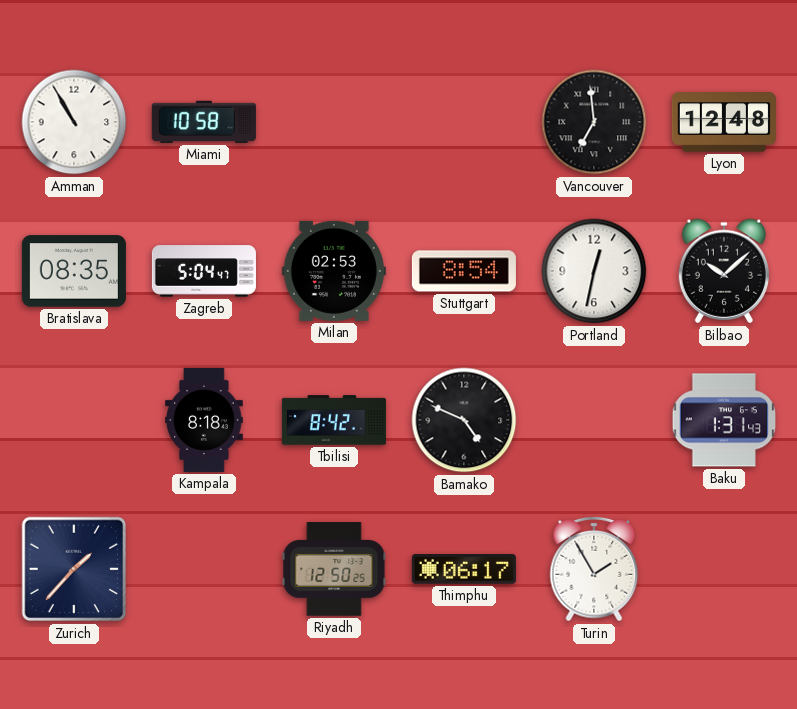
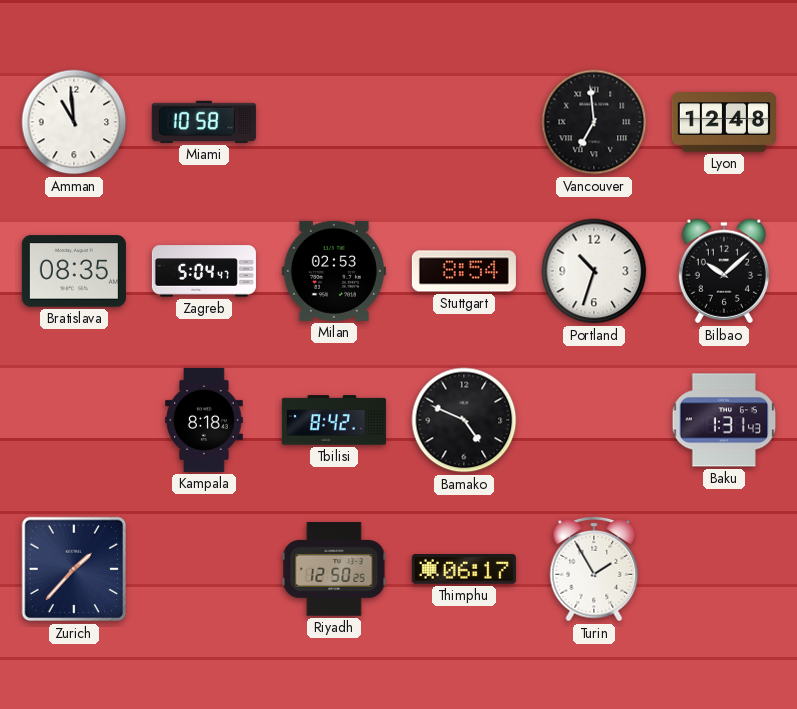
Amman: 10:55 -> 10:59
Portland: 12:32 -> 10:33
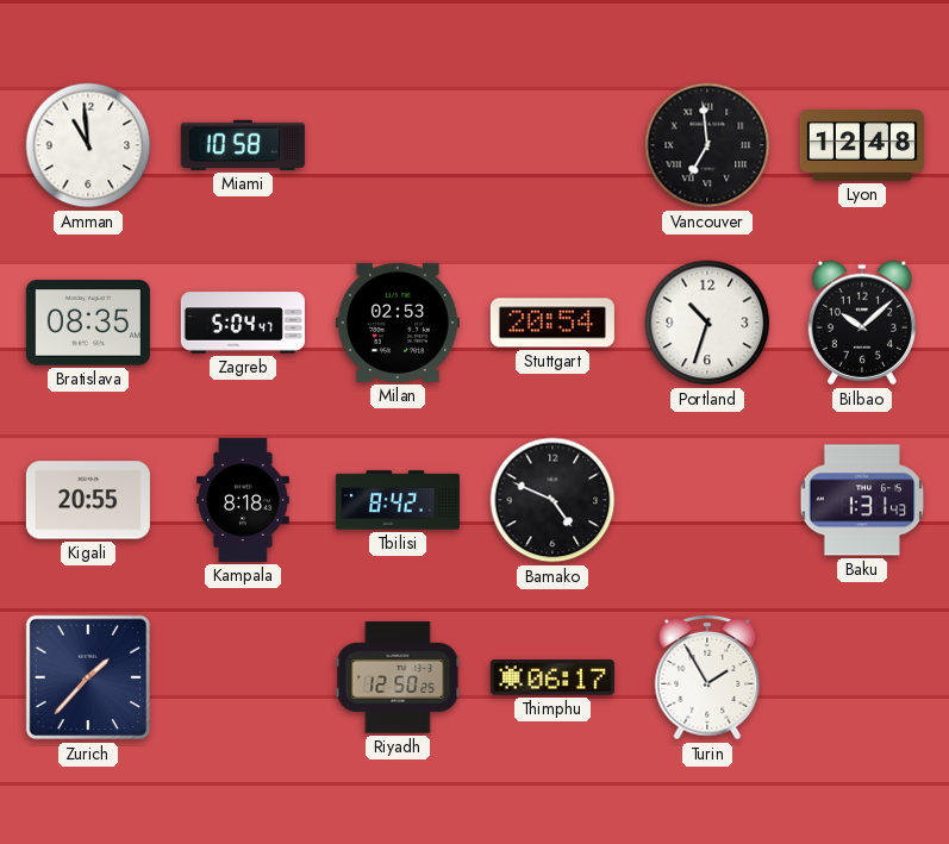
Stuttgart: 8:54 -> 20:54
Kigali: none -> 20:55
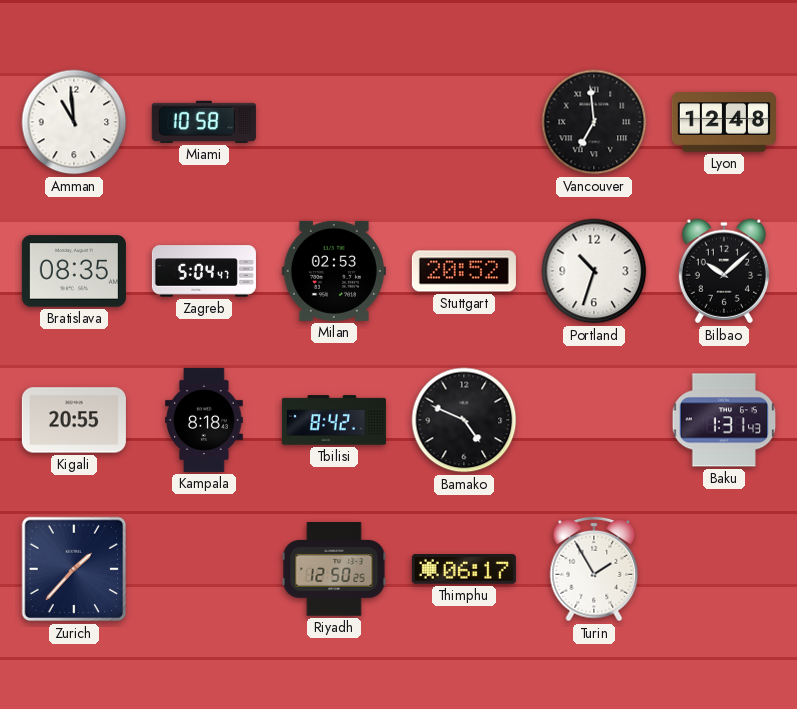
Stuttgart: 20:54 -> 20:52
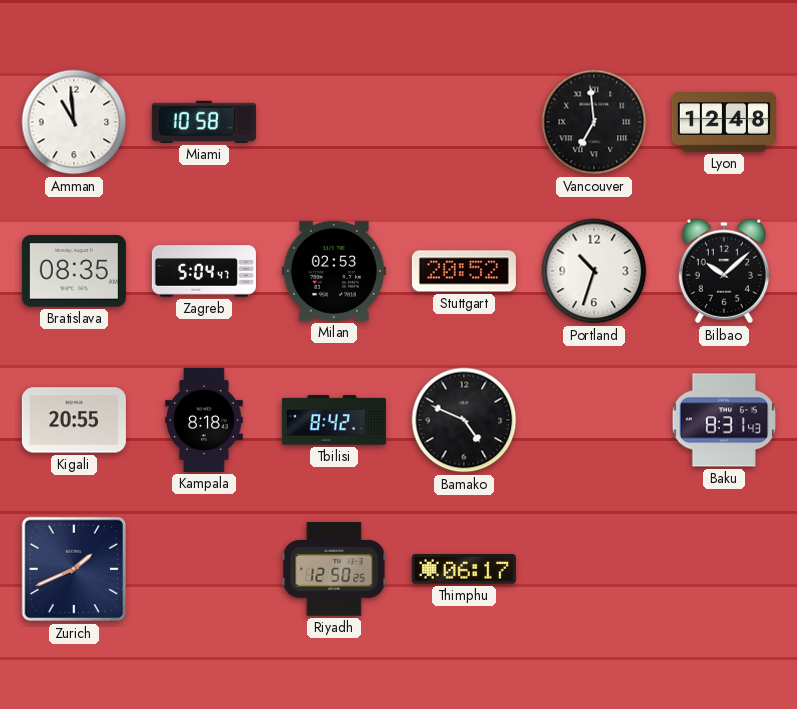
Baku: 1:31 -> 8:31
Zurich: 1:37 -> 1:41
Turin: 1:55 -> none
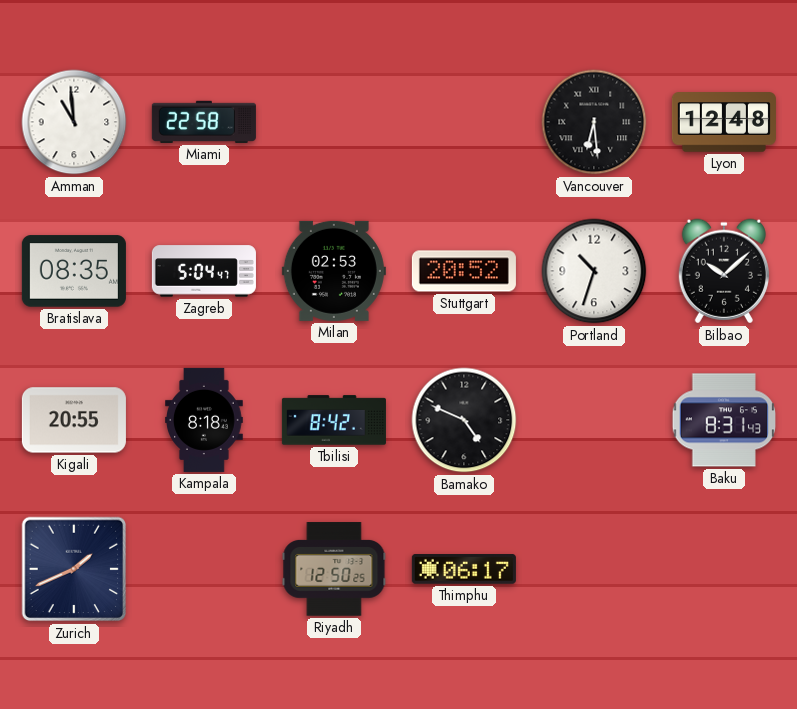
Miami: 10:58 -> 22:58
Vancouver: 6:59 -> 6:29
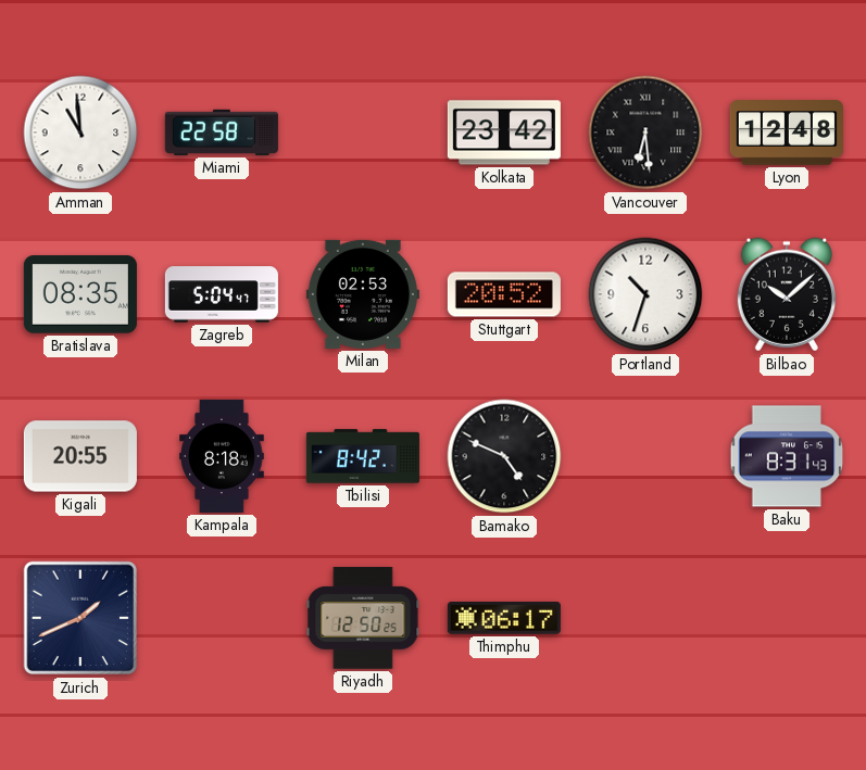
Kolkata: none -> 23:42
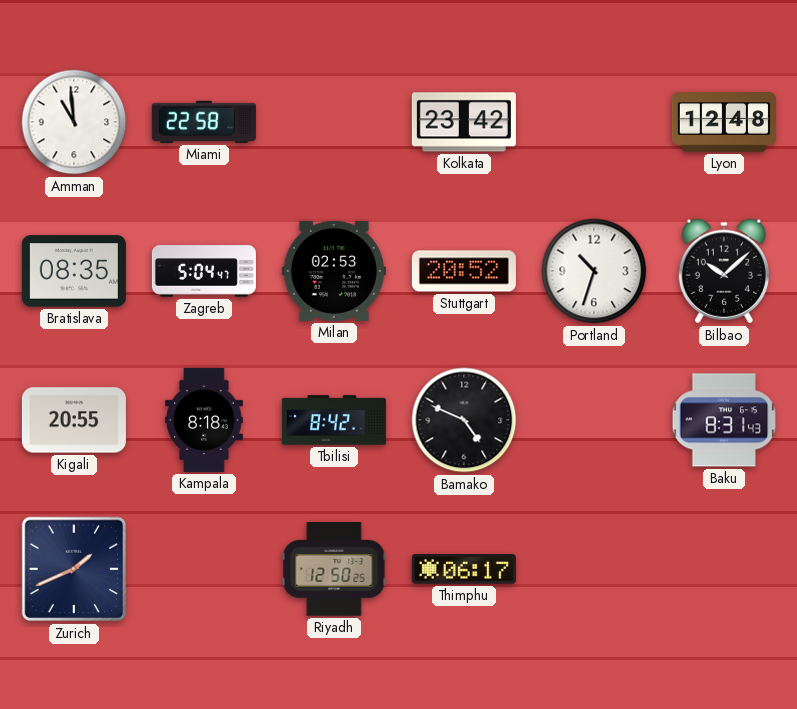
Vancouver: 6:29 -> none
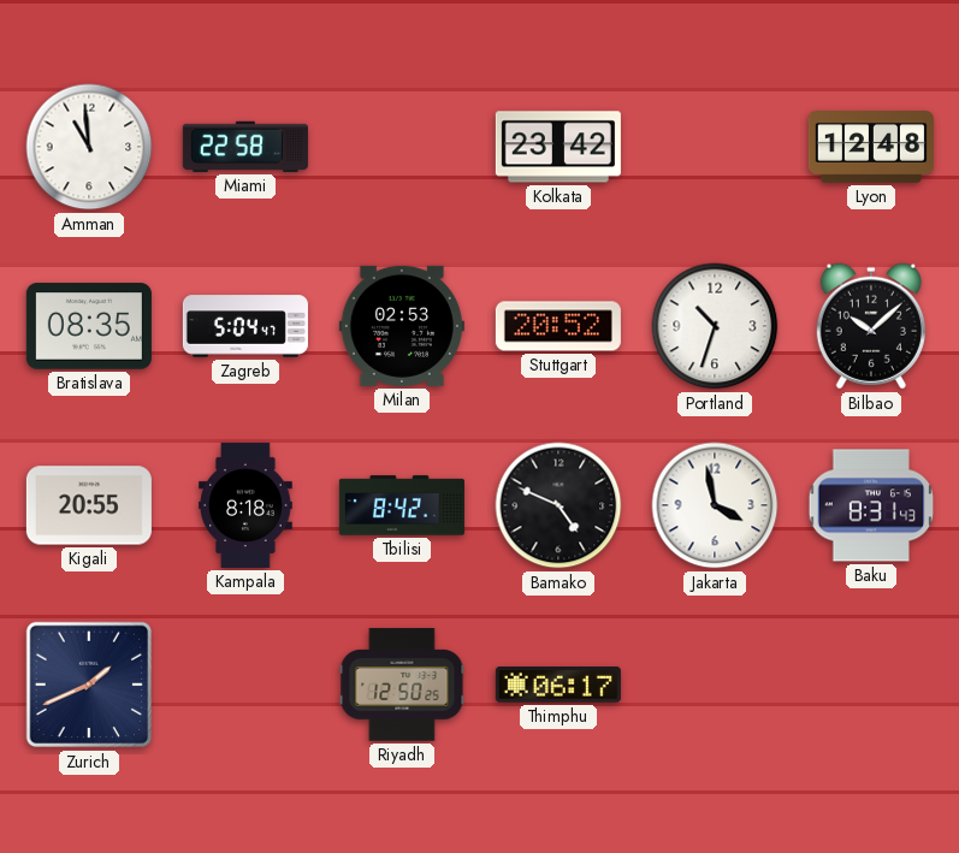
Jakarta: none -> 3:58
